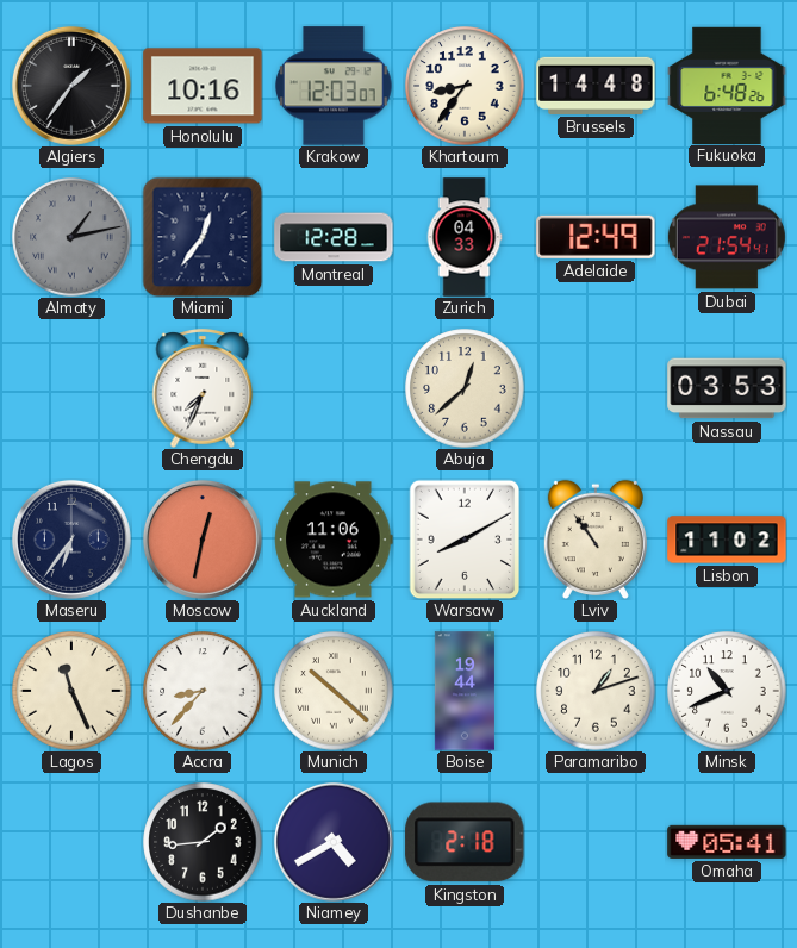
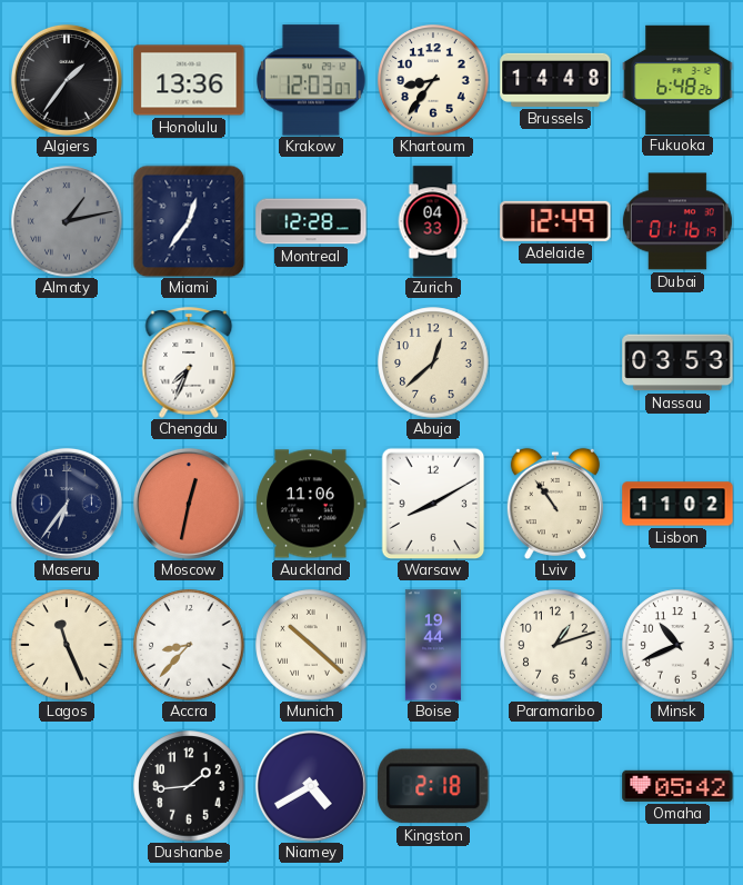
Honolulu: 10:16 -> 13:36
Dubai: 21:54 -> 01:16
Omaha: 05:41 -> 05:42
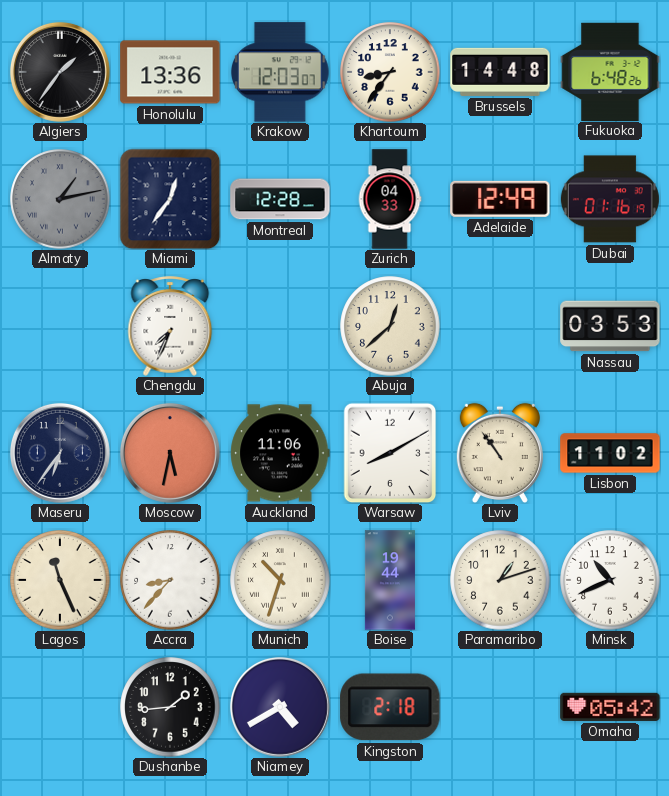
Moscow: 12:32 -> 5:32
Munich: 10:22 -> 10:33
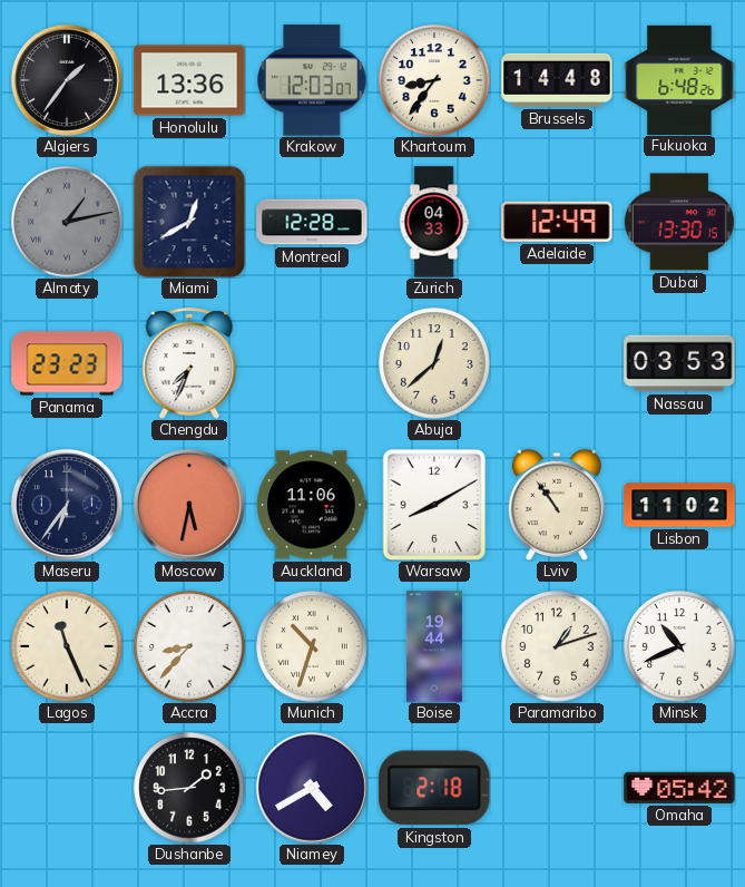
Miami: 12:36 -> 12:40
Dubai: 01:16 -> 13:30
Panama: none -> 23:23
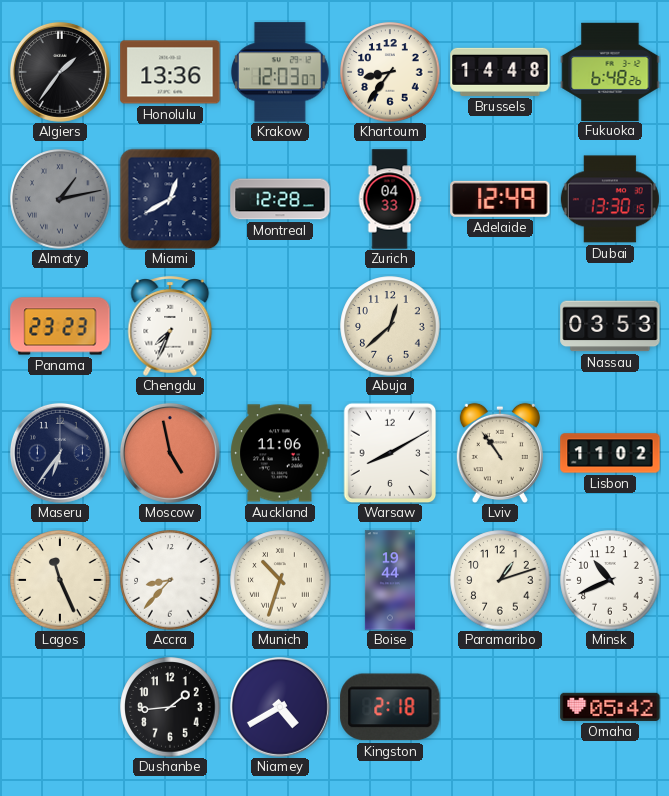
Moscow: 5:32 -> 4:58
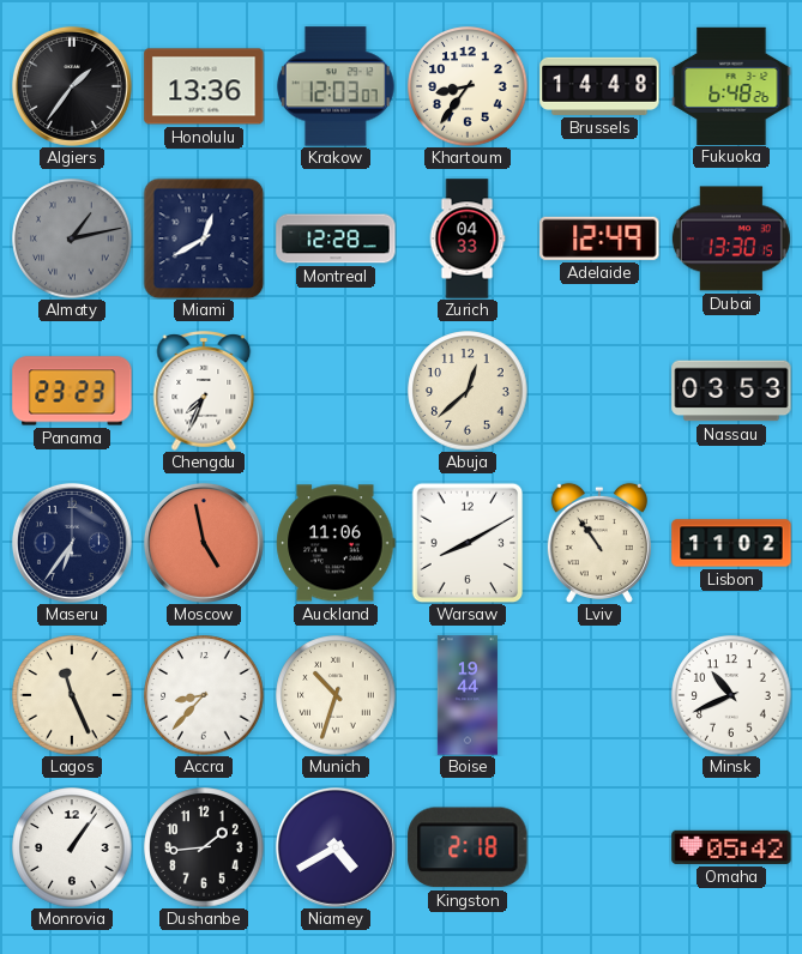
Paramaribo: 1:12 -> none
Monrovia: none -> 1:06
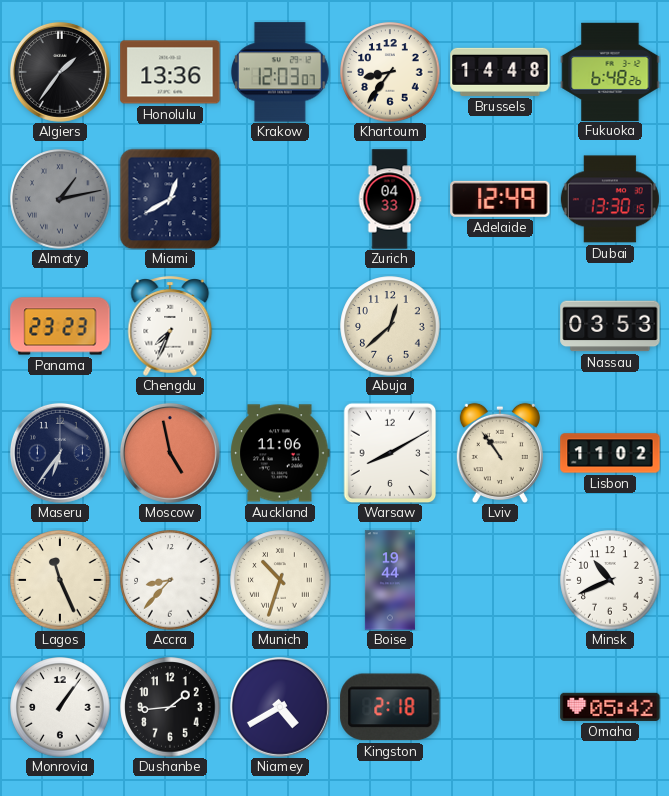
Montreal: 12:28 -> none
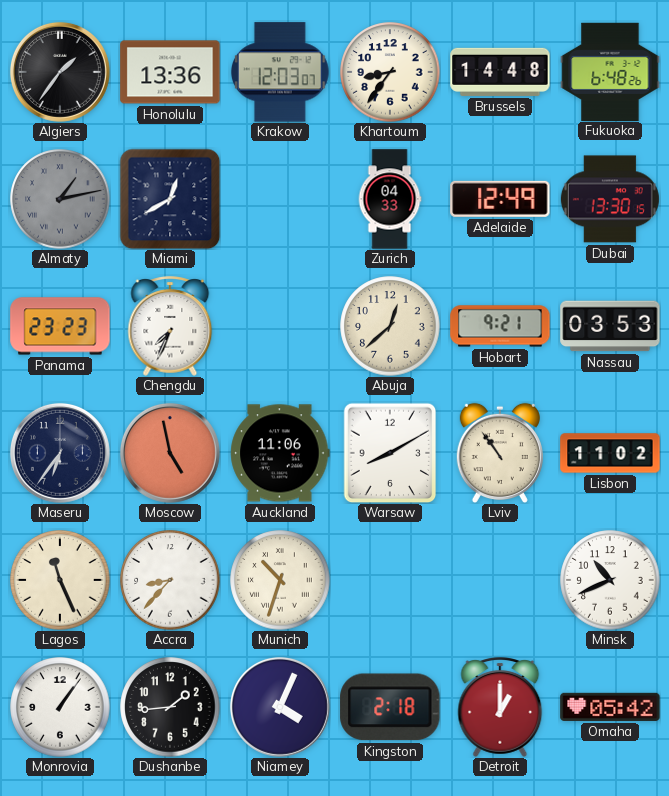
Hobart: none -> 9:21
Boise: 19:44 -> none
Niamey: 4:40 -> 4:04
Detroit: none -> 1:00
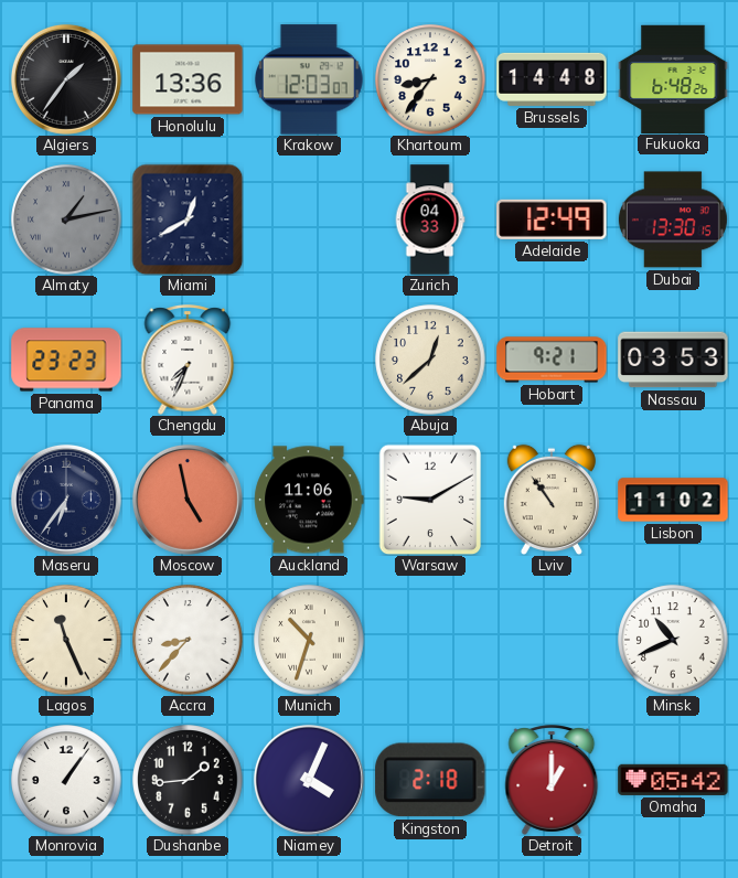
Warsaw: 8:10 -> 9:10
